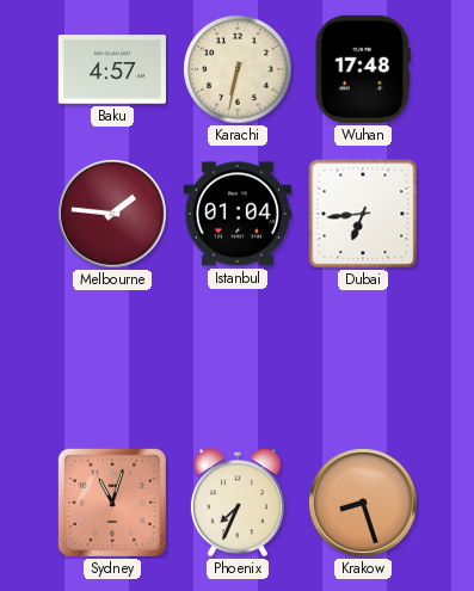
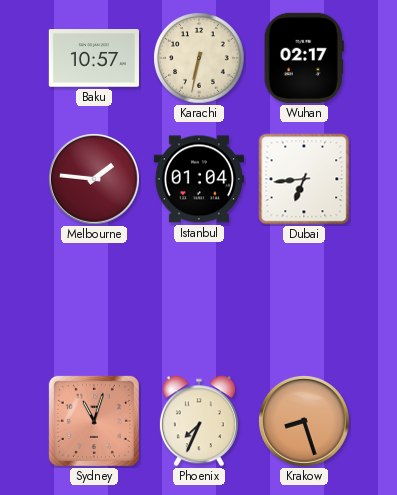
Baku: 4:57 -> 10:57
Wuhan: 17:48 -> 02:17
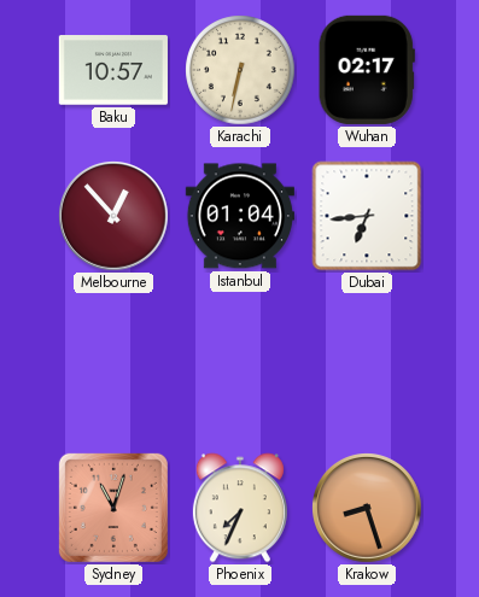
Melbourne: 1:46 -> 12:53
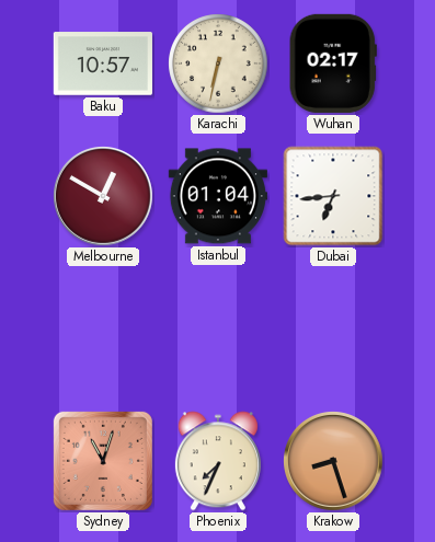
Melbourne: 12:53 -> 12:50
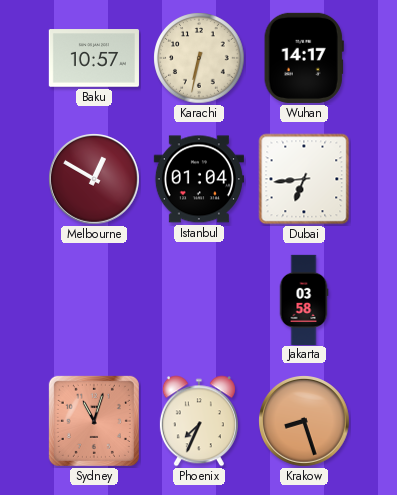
Wuhan: 02:17 -> 14:17
Jakarta: none -> 03:58
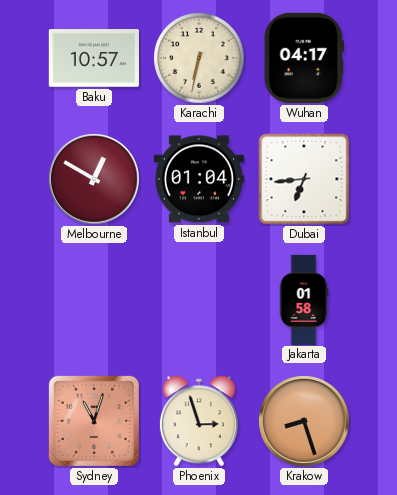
Wuhan: 14:17 -> 04:17
Jakarta: 03:58 -> 01:58
Phoenix: 7:34 -> 2:57
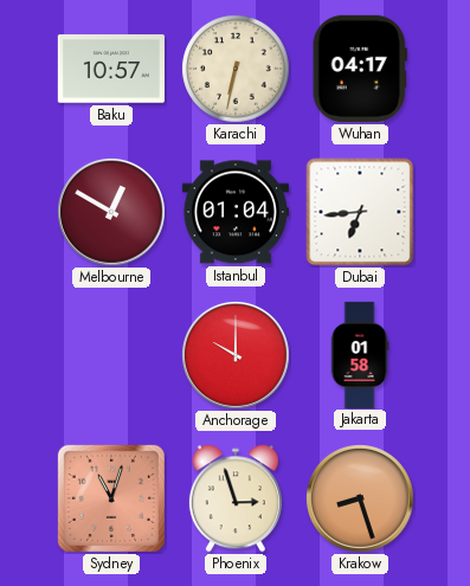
Anchorage: none -> 10:00
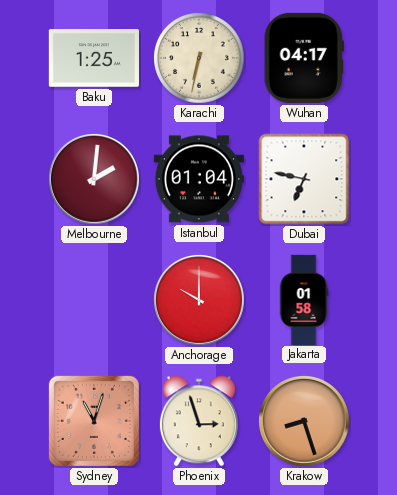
Baku: 10:57 -> 1:25
Melbourne: 12:50 -> 2:01
Dubai: 6:44 -> 6:47
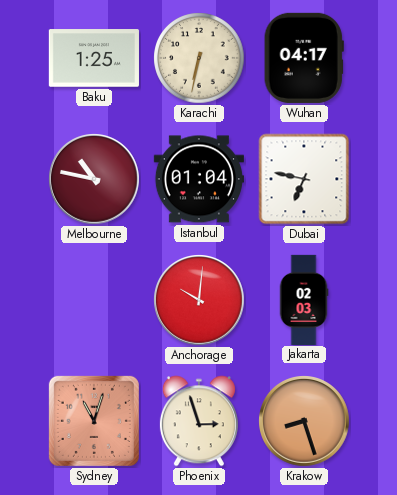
Melbourne: 2:01 -> 10:47
Anchorage: 10:00 -> 10:01
Jakarta: 01:58 -> 02:03
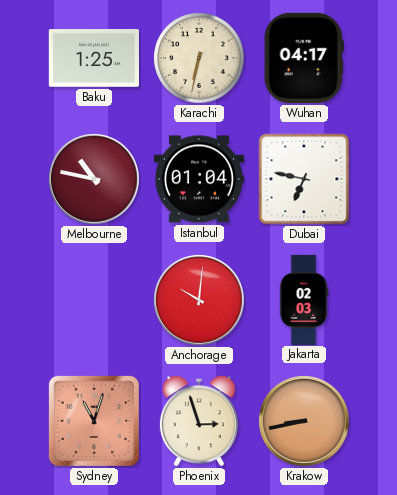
Krakow: 8:27 -> 8:43
